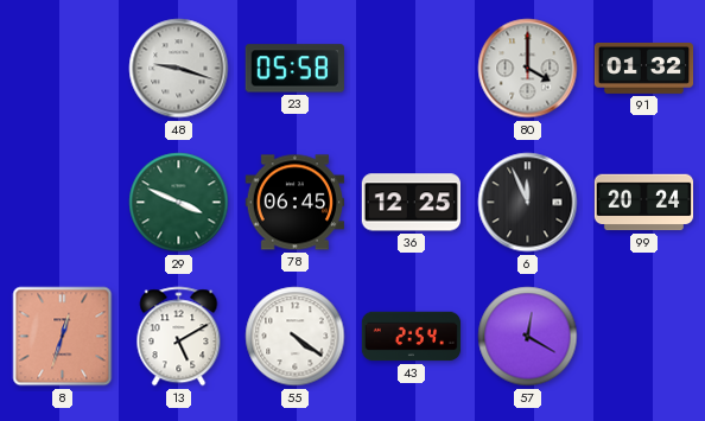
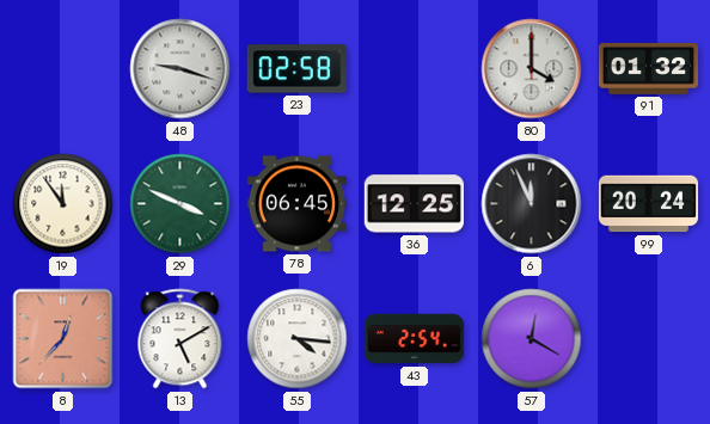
23: 05:58 -> 02:58
19: none -> 11:54
8: 12:33 -> 12:37
55: 4:21 -> 4:16
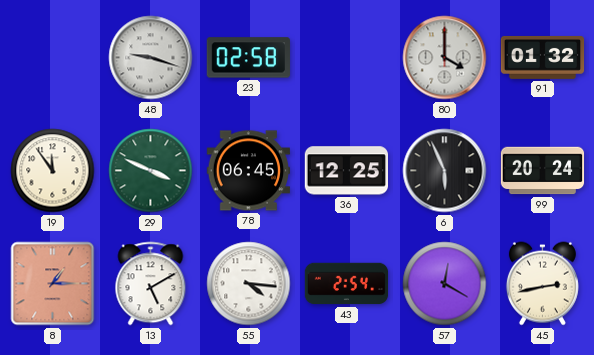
6: 11:56 -> 5:56
8: 12:37 -> 1:15
45: none -> 2:43
